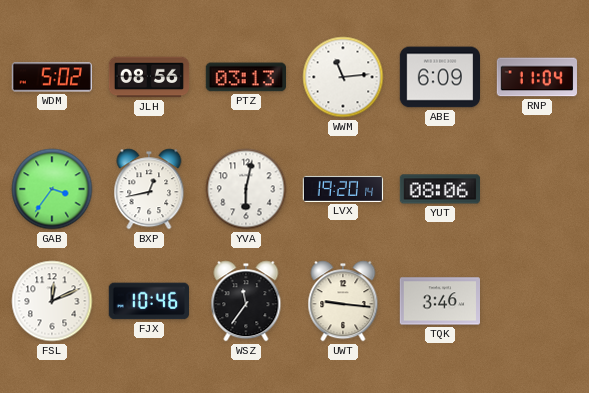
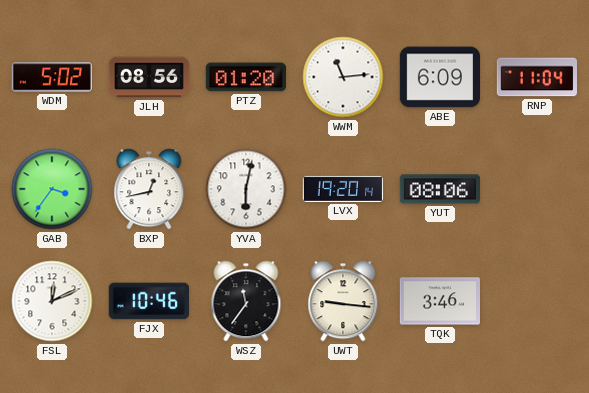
PTZ: 03:13 -> 01:20
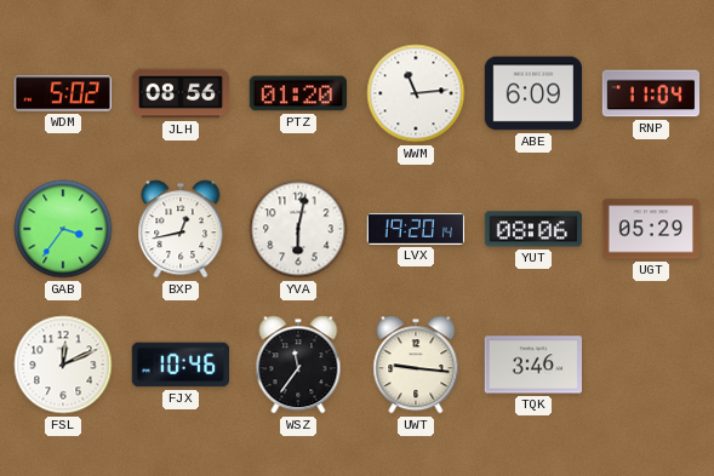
UGT: none -> 05:29
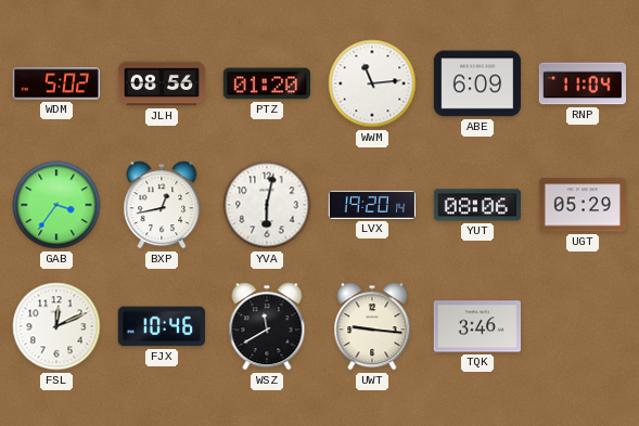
WSZ: 11:36 -> 11:40
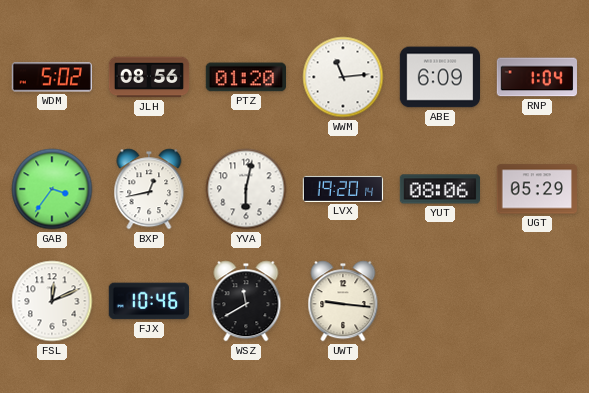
RNP: 11:04 -> 1:04
TQK: 3:46 -> none
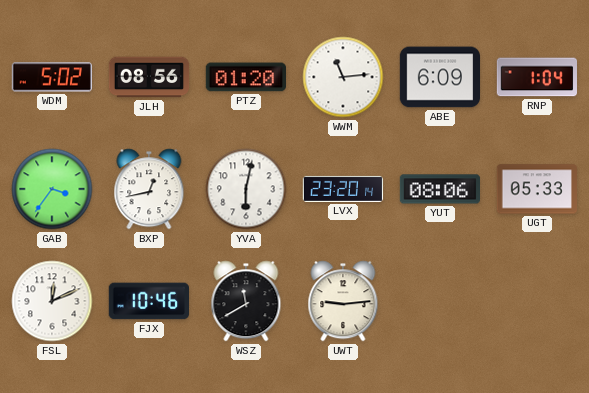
LVX: 19:20 -> 23:20
UGT: 05:29 -> 05:33
UWT: 9:16 -> 9:14
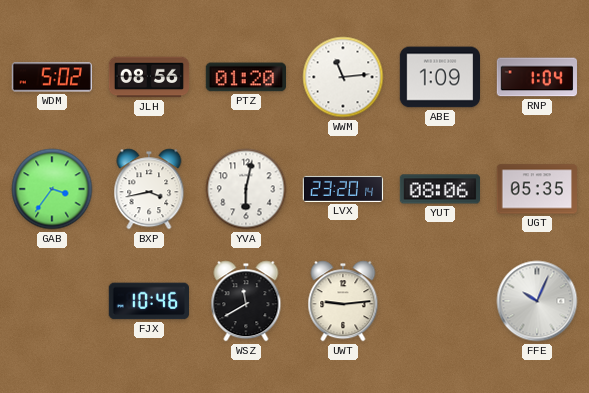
ABE: 6:09 -> 1:09
BXP: 12:43 -> 3:43
UGT: 05:33 -> 05:35
FSL: 12:11 -> none
FFE: none -> 10:04
